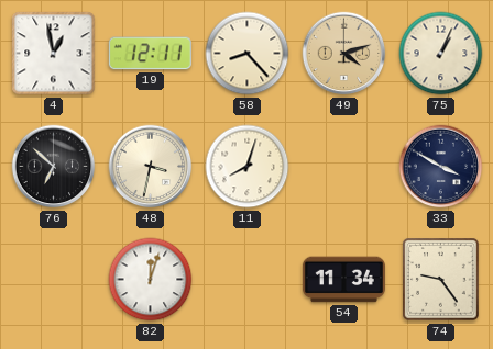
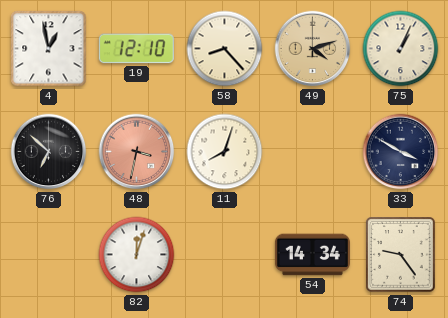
19: 12:11 -> 12:10
48 dial: cream -> salmon
54: 11:34 -> 14:34
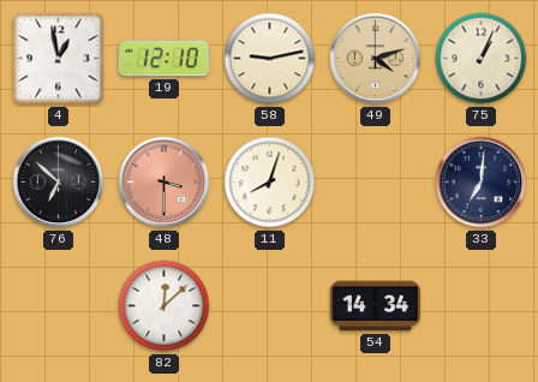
58: 8:23 -> 9:13
48: 3:32 -> 3:30
33: 3:50 -> 7:01
82: 12:03 -> 12:08
74: 9:24 -> none
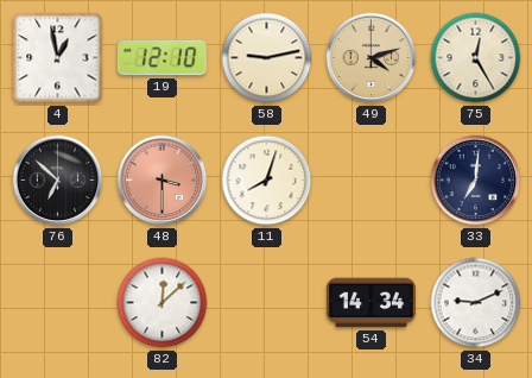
75: 1:04 -> 12:25
34: none -> 9:11
